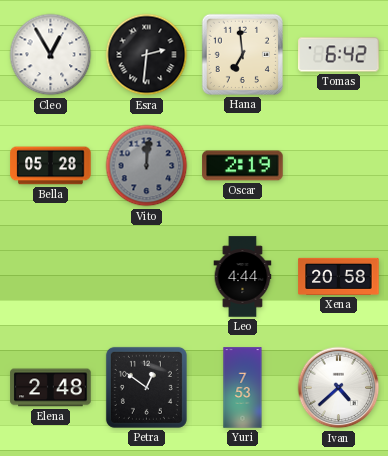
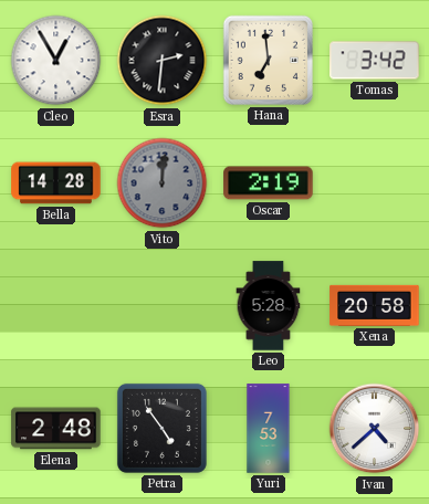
Tomas: 6:42 -> 3:42
Bella: 05:28 -> 14:28
Leo: 4:44 -> 5:28
Petra: 12:51 -> 4:54
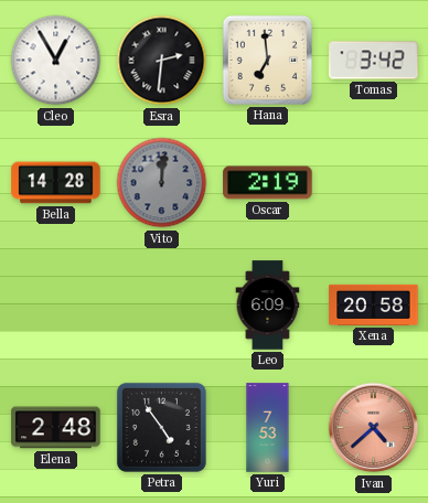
Leo: 5:28 -> 6:09
Ivan dial: white -> salmon
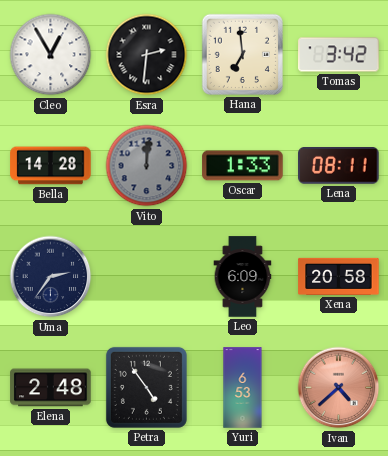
Oscar: 2:19 -> 1:33
Lena: none -> 08:11
Uma: none -> 2:36
Yuri: 7:53 -> 6:53
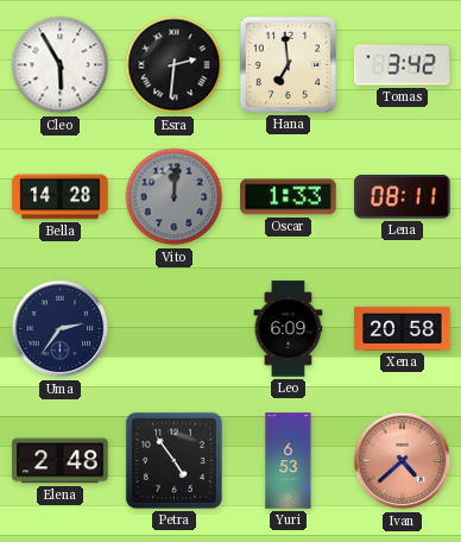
Cleo: 12:55 -> 5:55
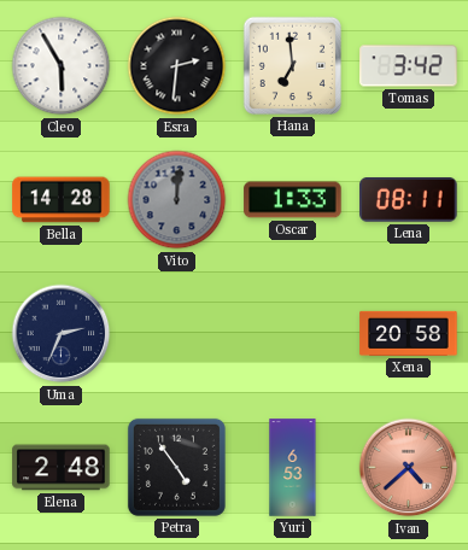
Uma: 2:36 -> 2:34
Leo: 6:09 -> none
